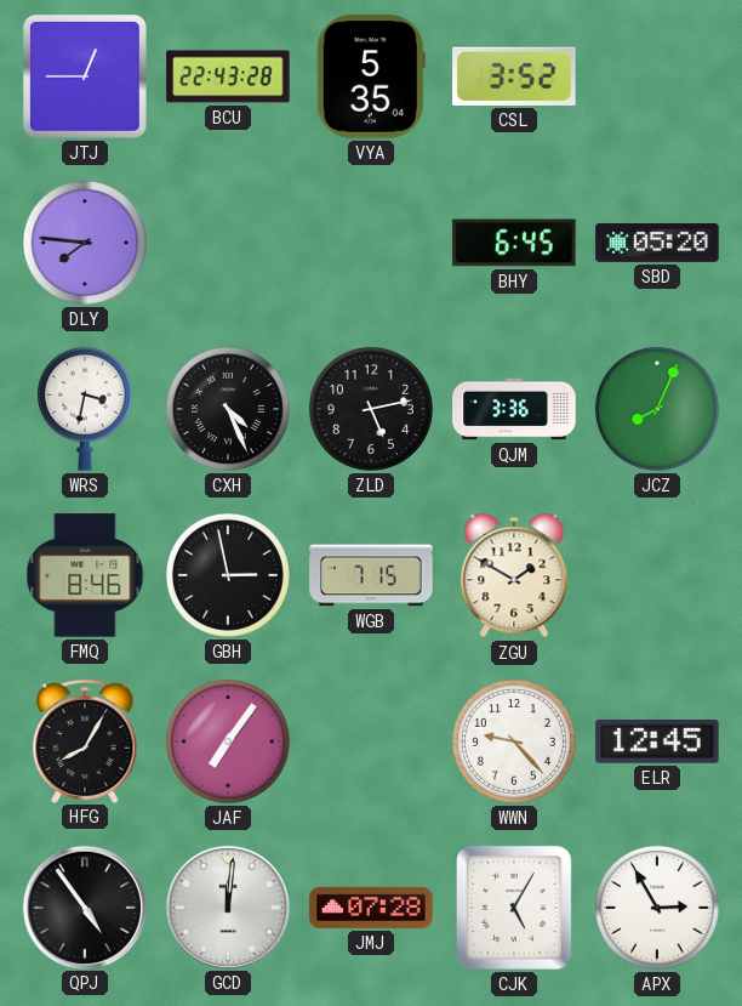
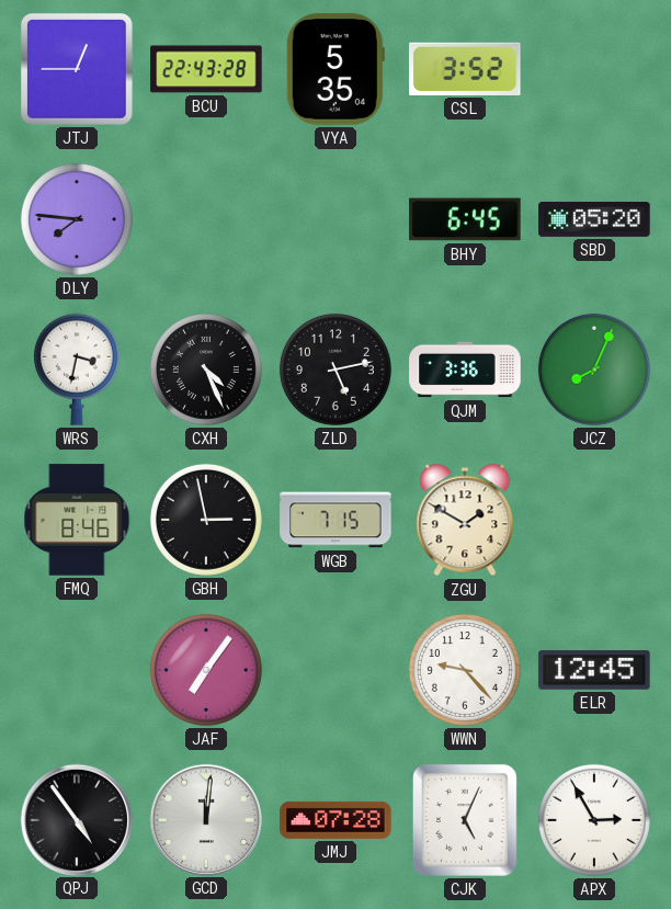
HFG: 8:05 -> none
CJK: 5:05 -> 5:04
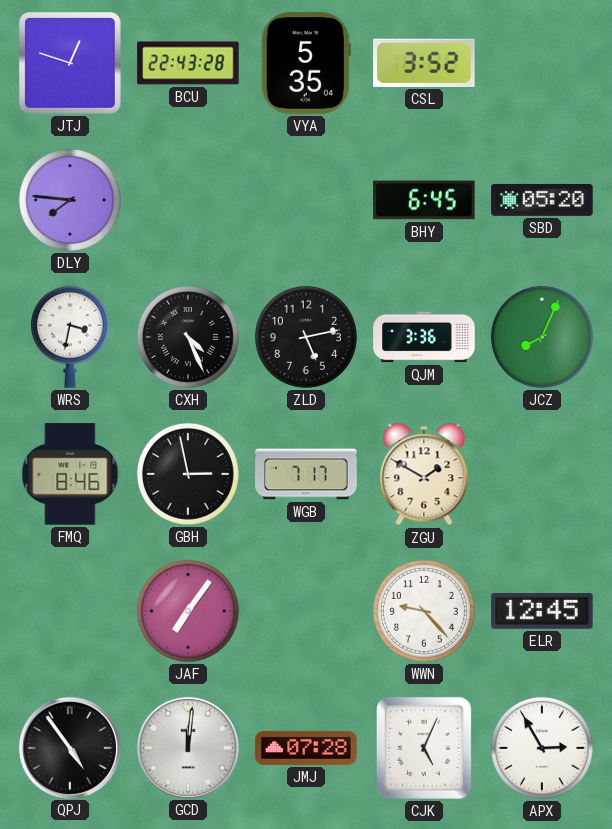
JTJ: 12:45 -> 12:48
WGB: 7:15 -> 7:17
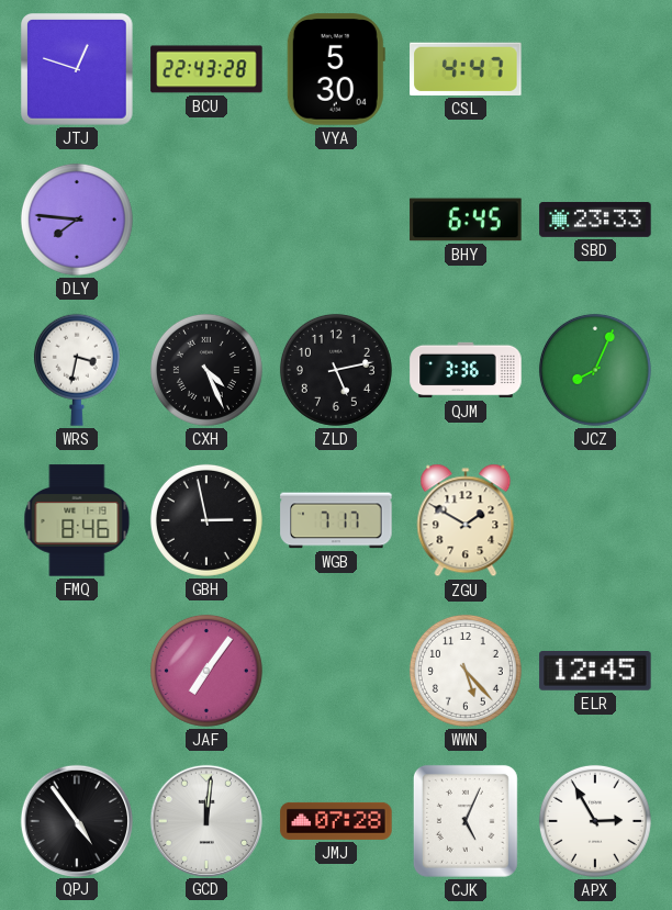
VYA: 5:35 -> 5:30
CSL: 3:52 -> 4:47
SBD: 05:20 -> 23:33
WWN: 9:23 -> 5:23
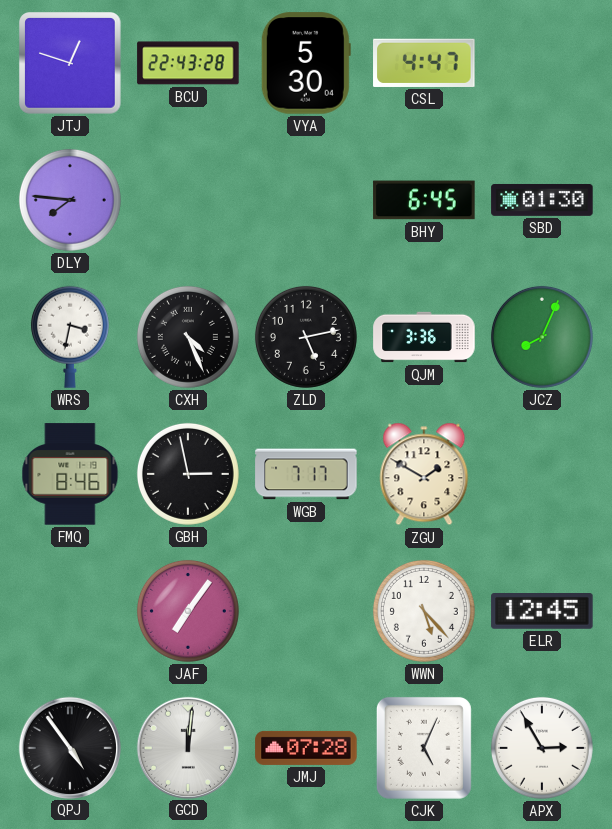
SBD: 23:33 -> 01:30
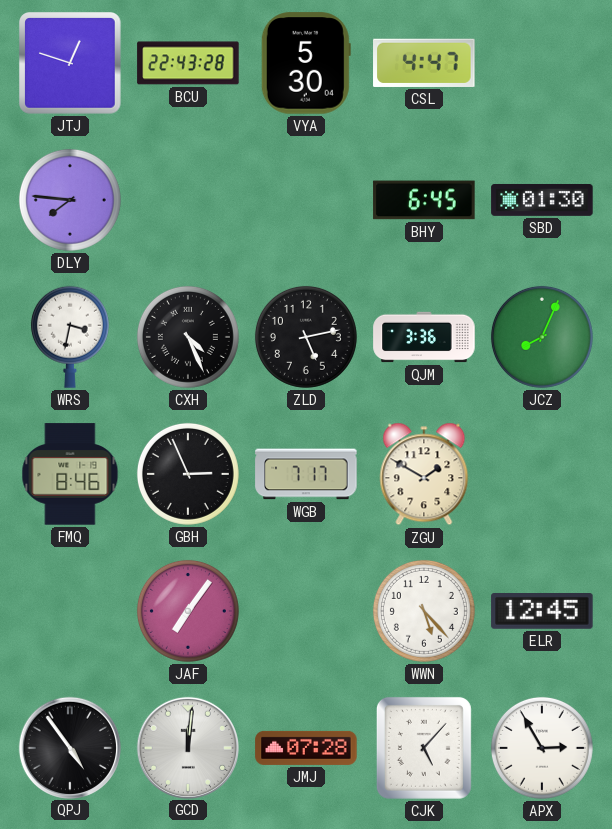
GBH: 2:58 -> 2:56
CJK: 5:04 -> 5:07
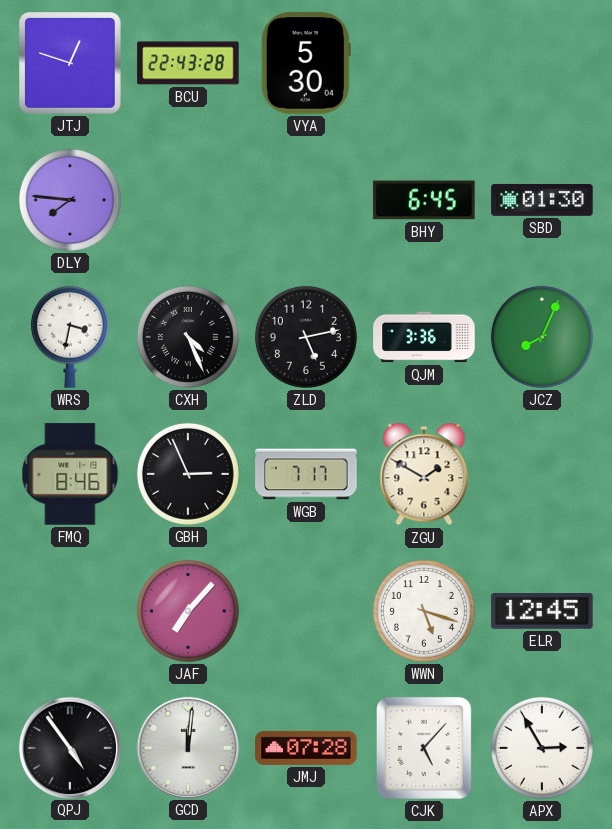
CSL: 4:47 -> none
JAF: 7:06 -> 7:07
WWN: 5:23 -> 5:18
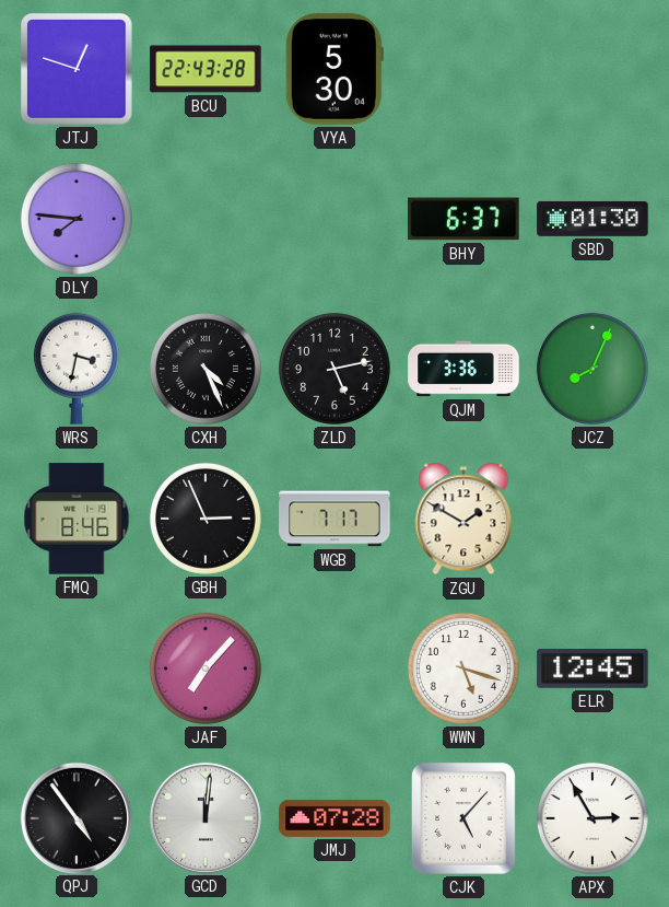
BHY: 6:45 -> 6:37
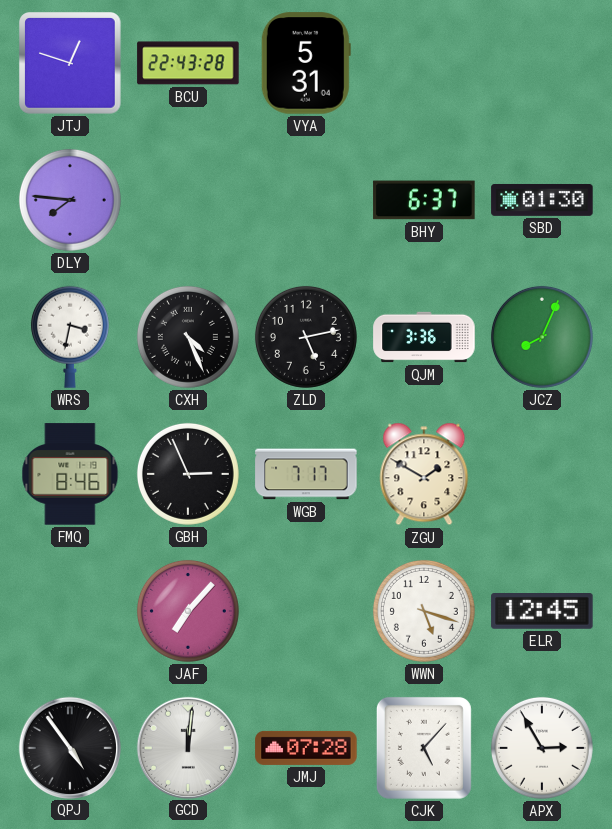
VYA: 5:30 -> 5:31
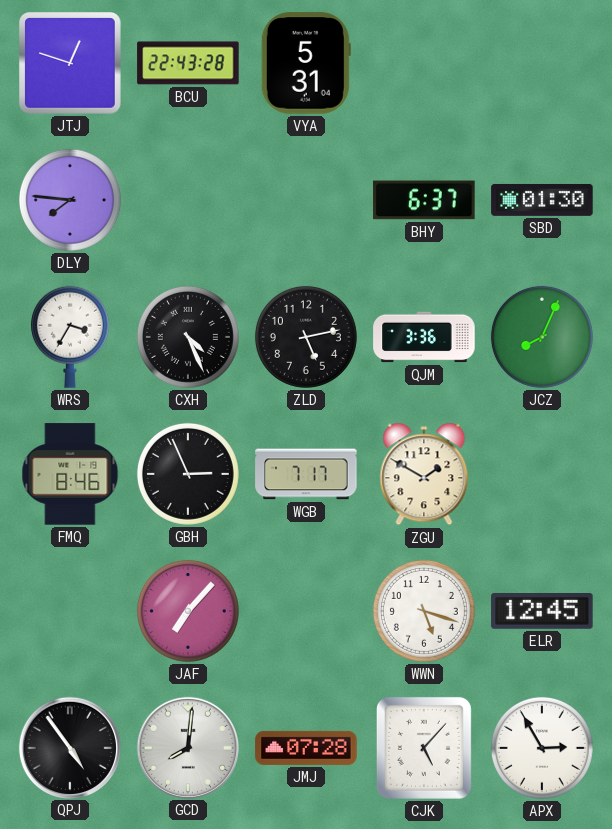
WRS: 3:32 -> 3:35
GCD: 12:01 -> 8:01
